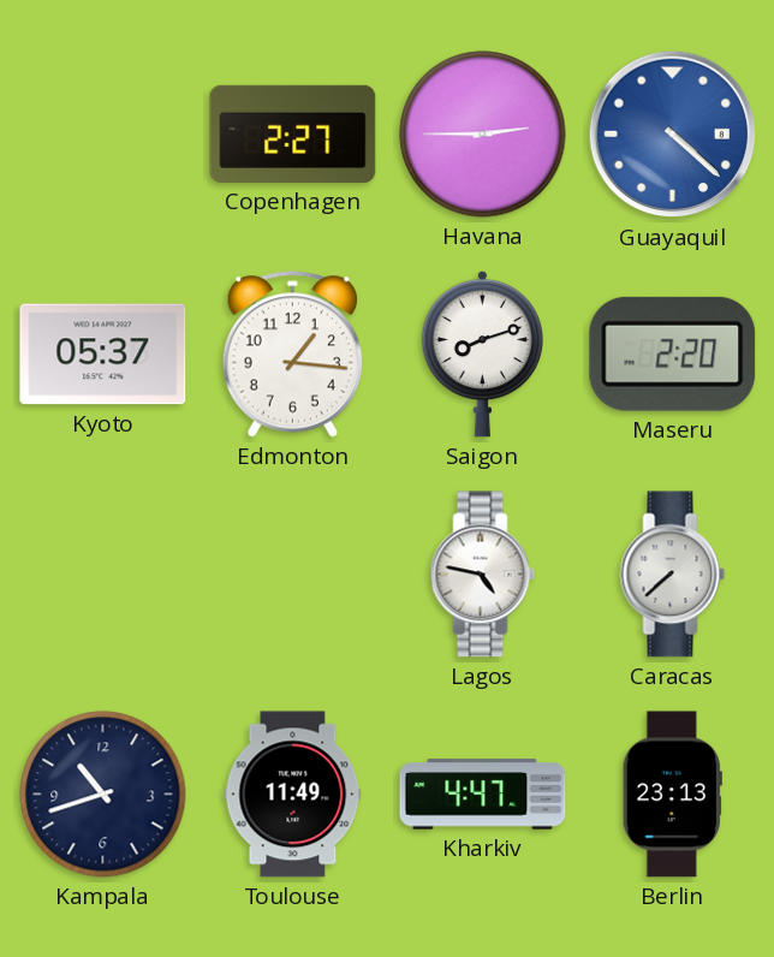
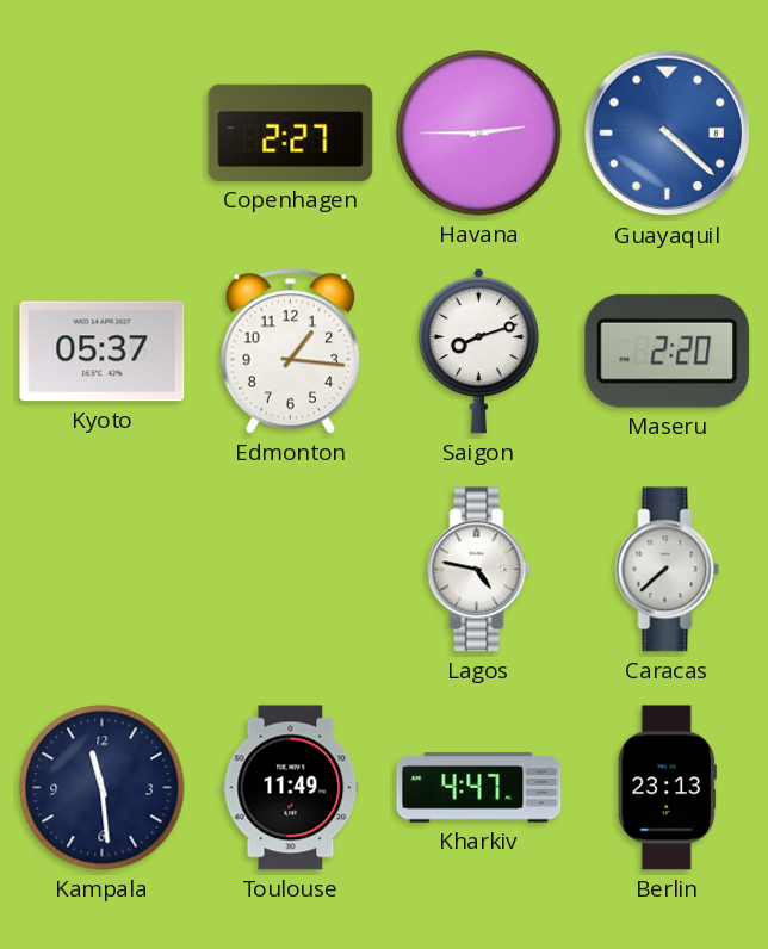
Kampala: 10:42 -> 11:29
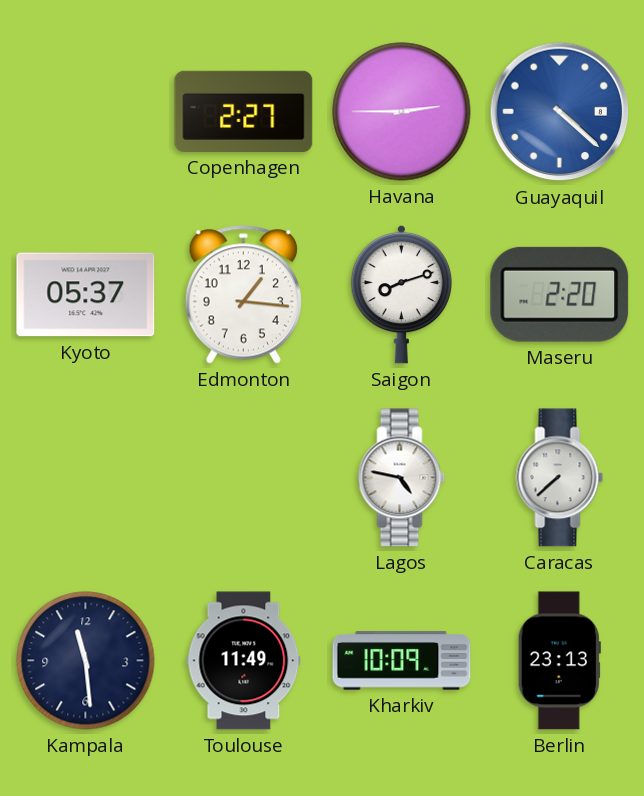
Kharkiv: 4:47 -> 10:09
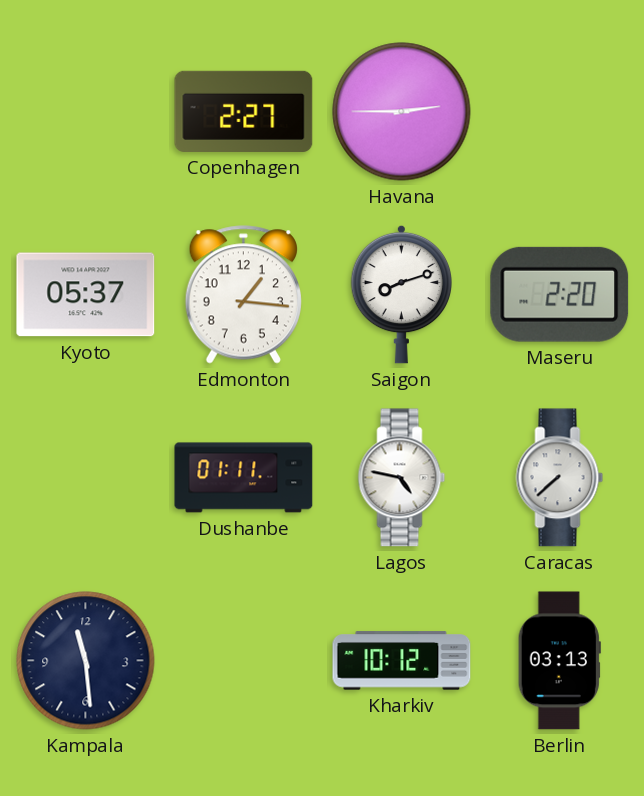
Guayaquil: 4:22 -> none
Dushanbe: none -> 01:11
Toulouse: 11:49 -> none
Kharkiv: 10:09 -> 10:12
Berlin: 23:13 -> 03:13
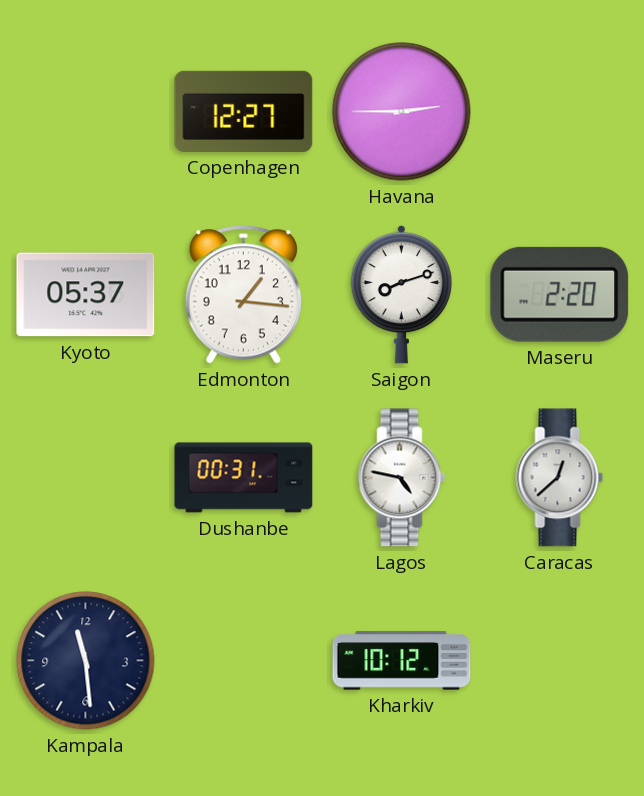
Copenhagen: 2:27 -> 12:27
Dushanbe: 01:11 -> 00:31
Caracas: 7:38 -> 12:38
Berlin: 03:13 -> none
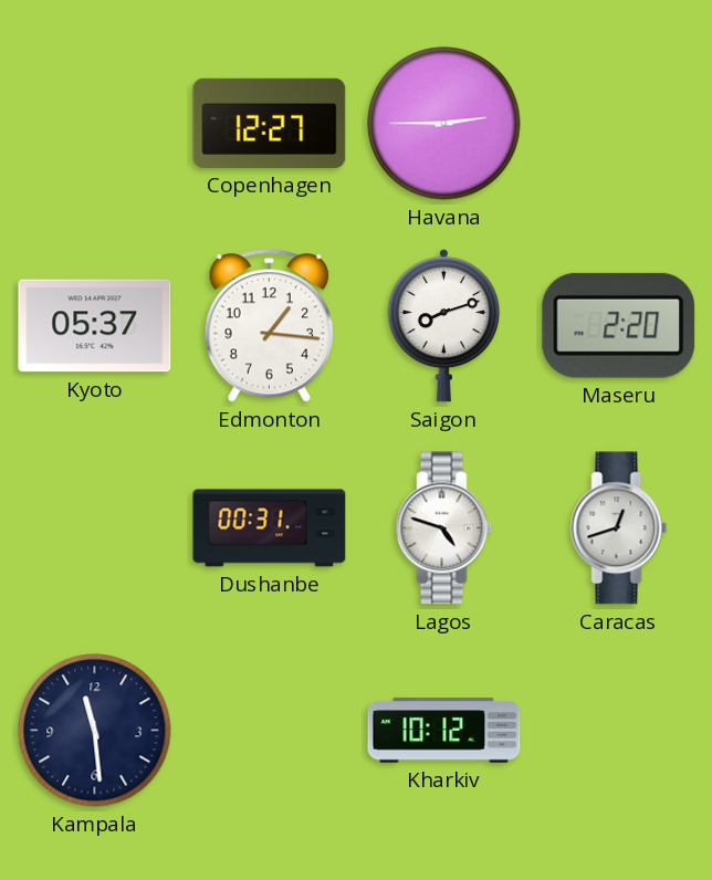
Lagos: 4:47 -> 4:48
Caracas: 12:38 -> 12:42
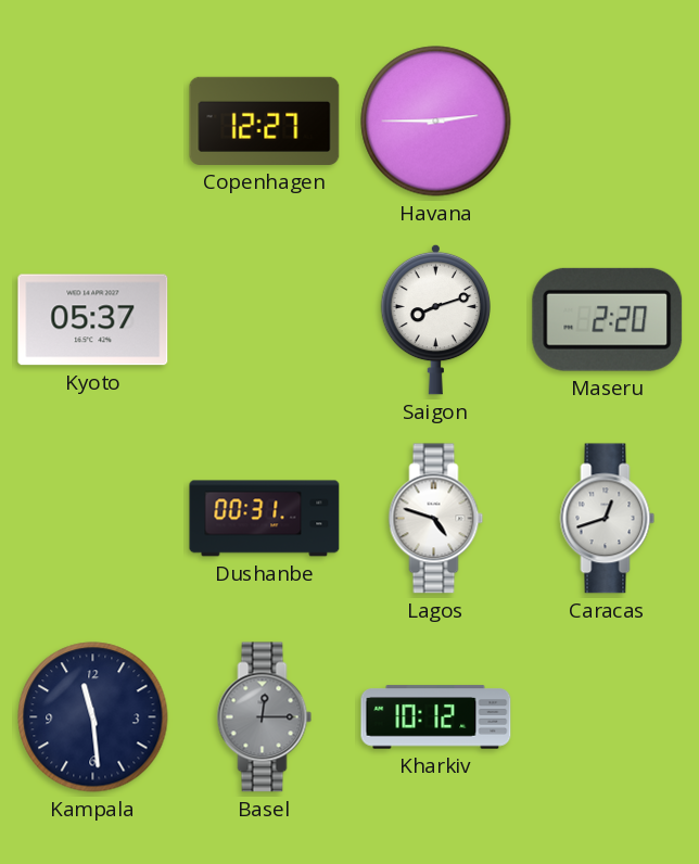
Edmonton: 1:16 -> none
Basel: none -> 12:15
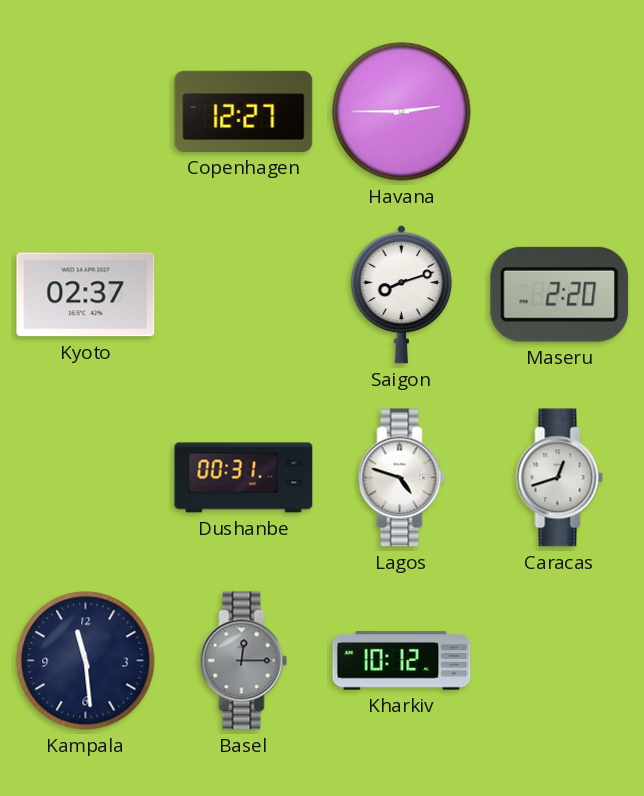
Kyoto: 05:37 -> 02:37
